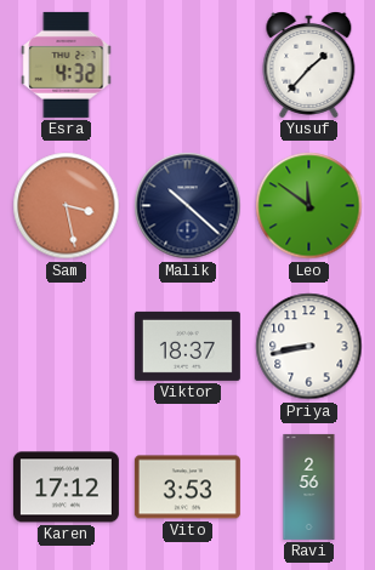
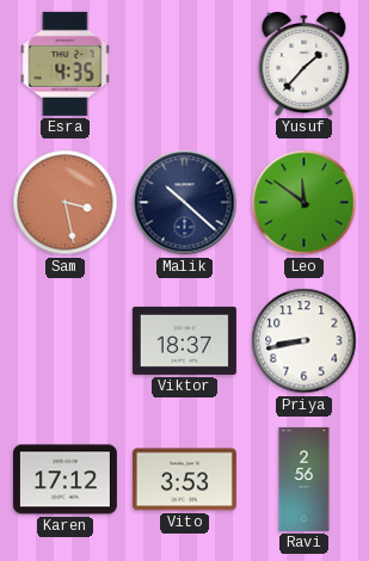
Esra: 4:32 -> 4:35
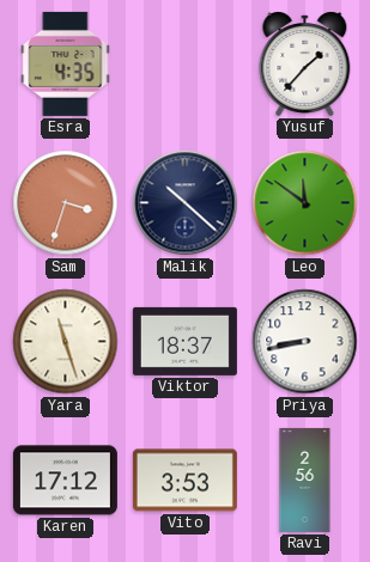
Sam: 3:28 -> 3:33
Yara: none -> 11:27
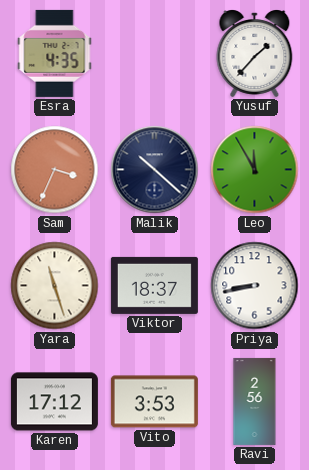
Sam: 3:33 -> 3:34
Leo: 11:51 -> 11:55
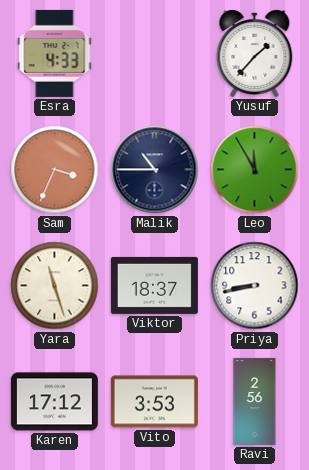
Esra: 4:35 -> 4:33
Malik: 10:22 -> 10:45
